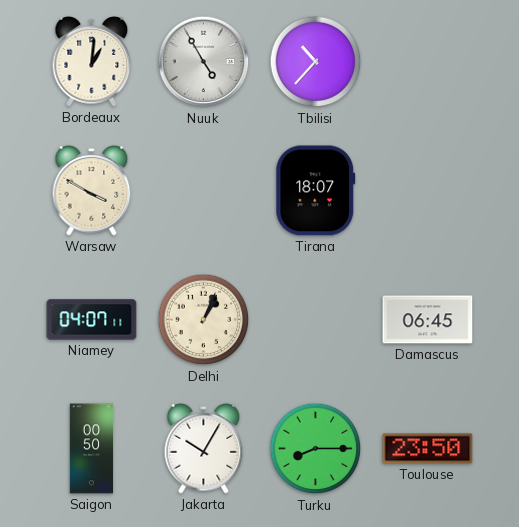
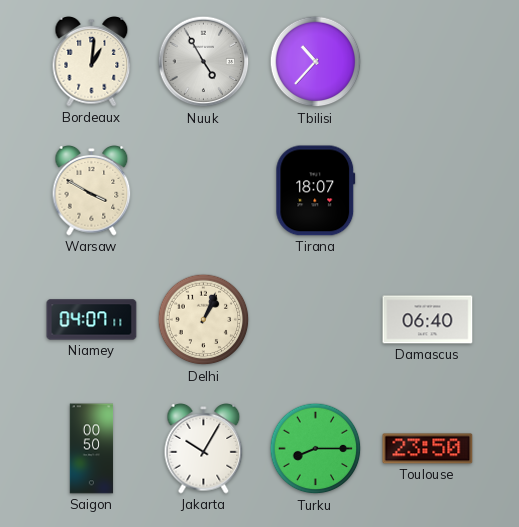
Damascus: 06:45 -> 06:40
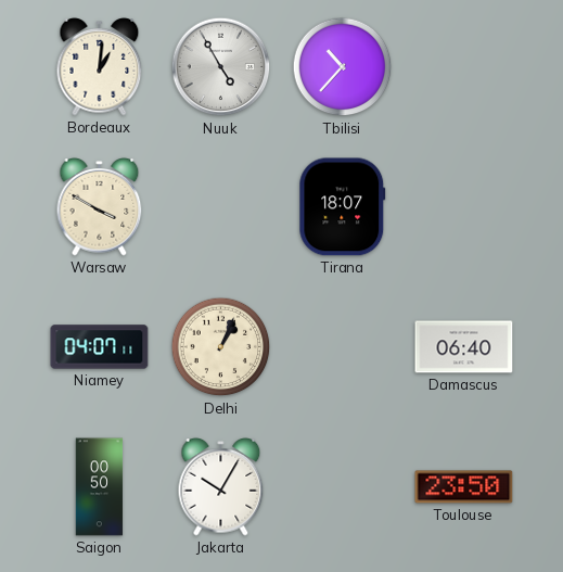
Turku: 8:15 -> none
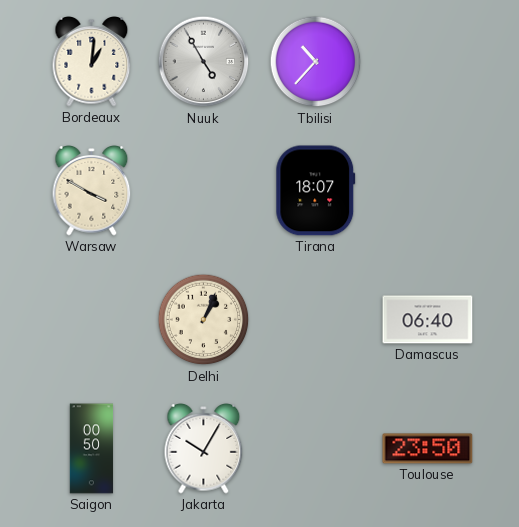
Niamey: 04:07 -> none
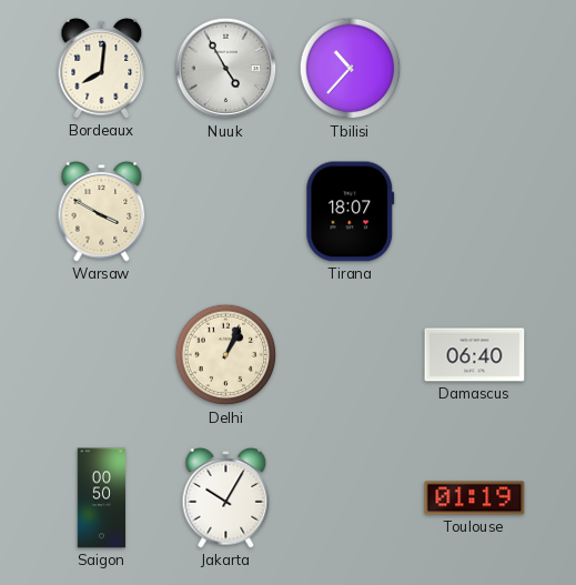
Bordeaux: 1:01 -> 8:01
Toulouse: 23:50 -> 01:19
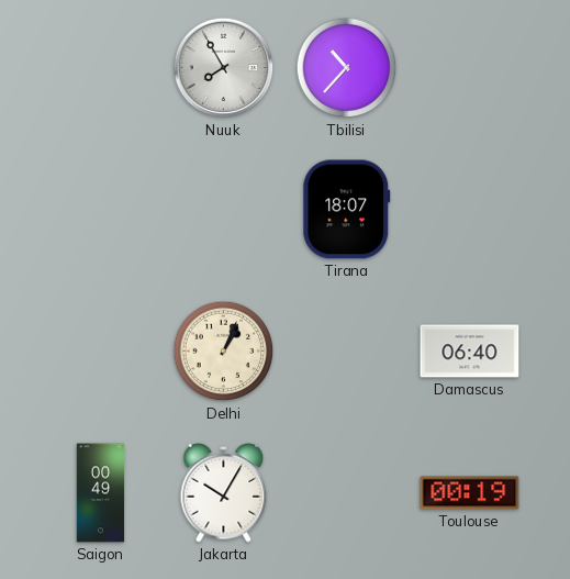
Bordeaux: 8:01 -> none
Nuuk: 4:55 -> 7:55
Warsaw: 3:50 -> none
Saigon: 00:50 -> 00:49
Toulouse: 01:19 -> 00:19
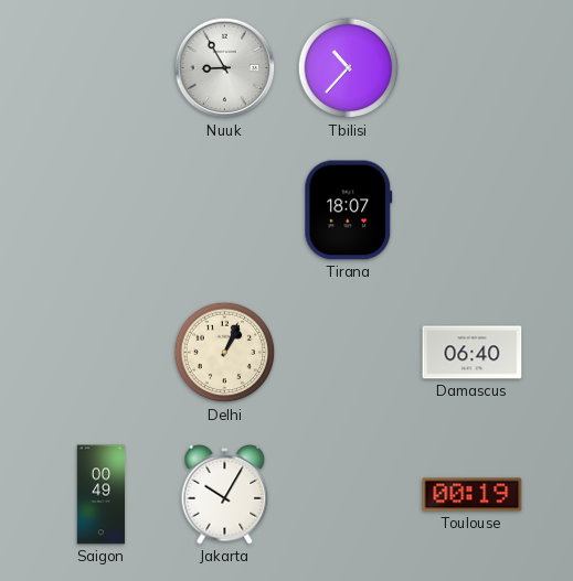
Nuuk: 7:55 -> 8:55
